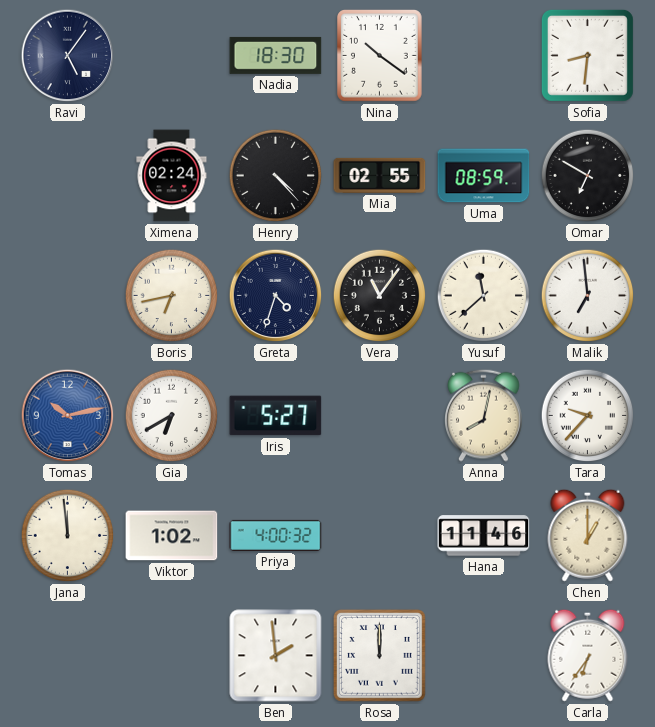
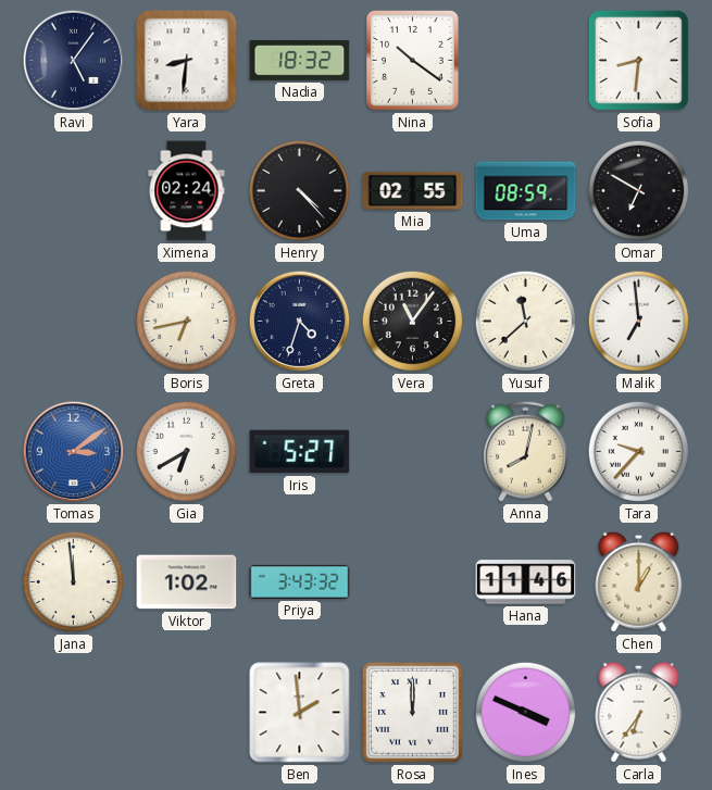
Yara: none -> 8:31
Nadia: 18:30 -> 18:32
Tomas: 10:13 -> 3:09
Priya: 4:00 -> 3:43
Ines: none -> 3:49
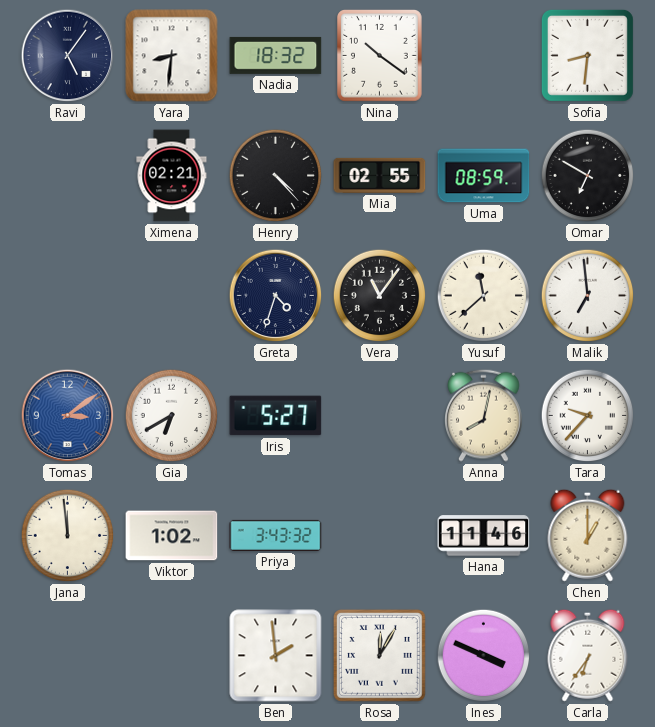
Ximena: 02:24 -> 02:21
Boris: 6:43 -> none
Rosa: 12:00 -> 12:05
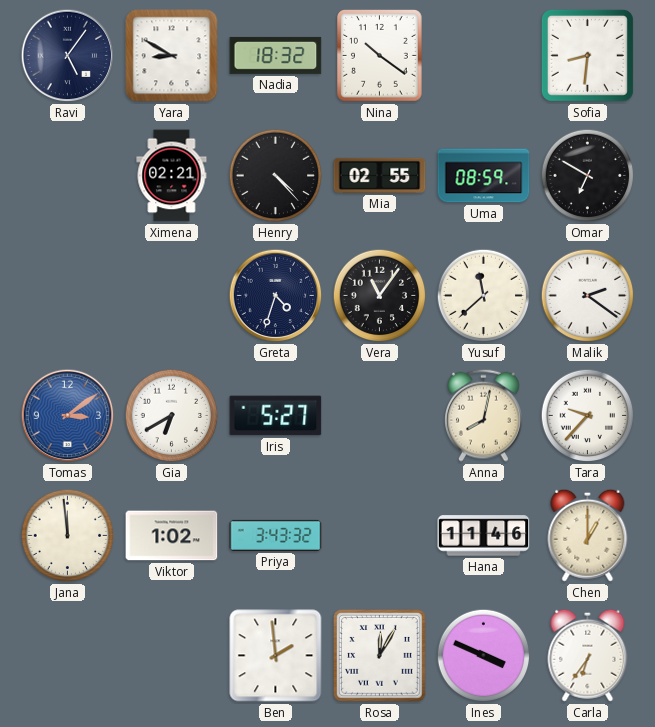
Yara: 8:31 -> 8:50
Malik: 6:59 -> 2:21
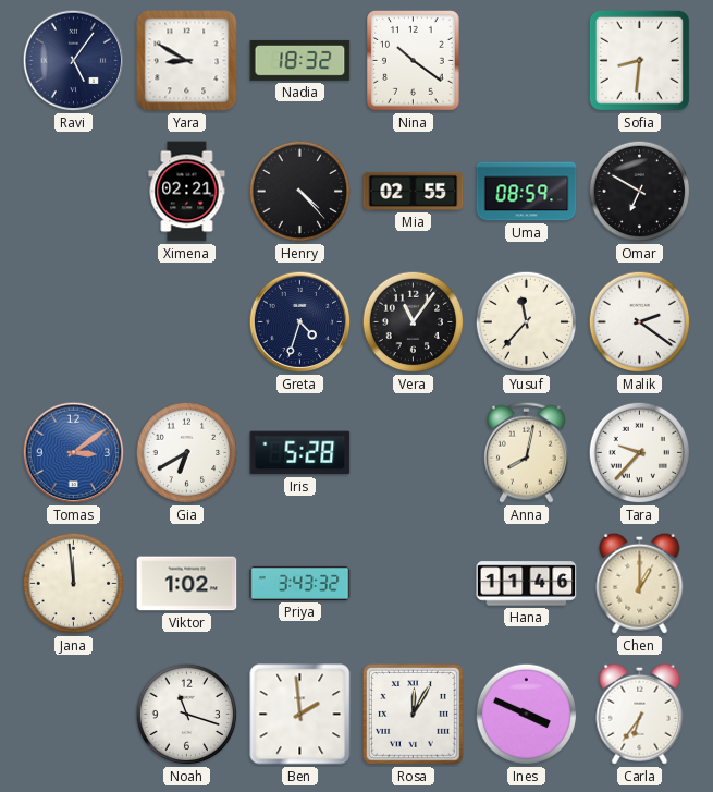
Yusuf: 11:38 -> 11:37
Iris: 5:27 -> 5:28
Noah: none -> 11:18
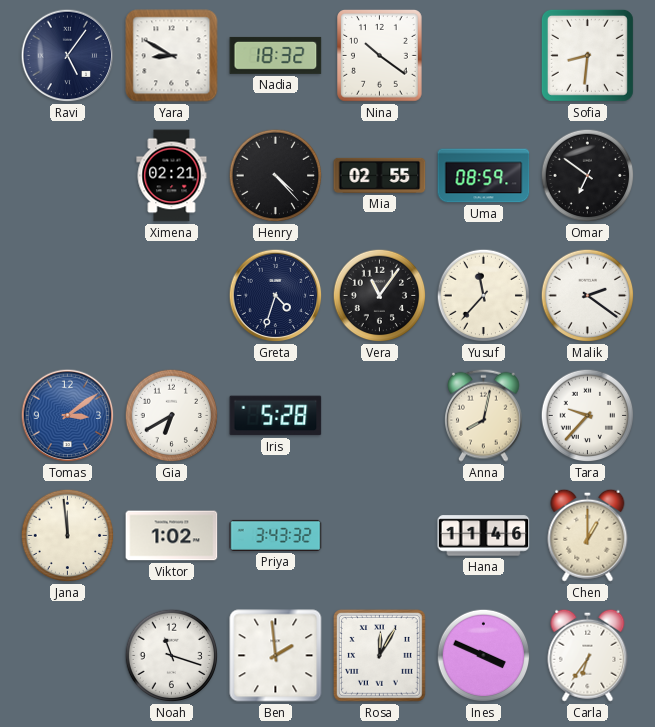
Omar: 6:50 -> 6:51
